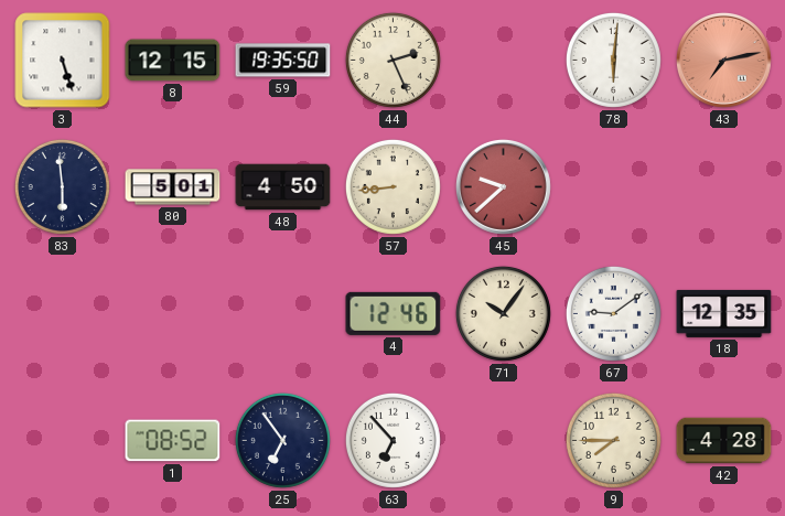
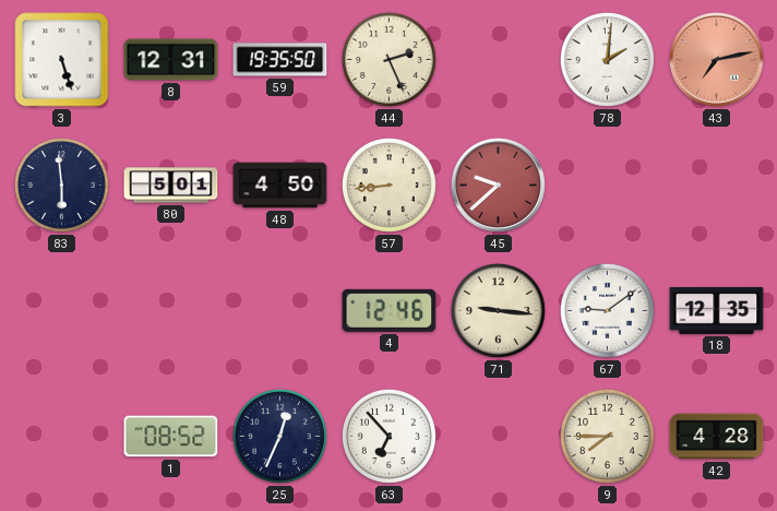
8: 12:15 -> 12:31
78: 6:01 -> 2:01
71: 10:06 -> 9:16
25: 6:54 -> 12:34
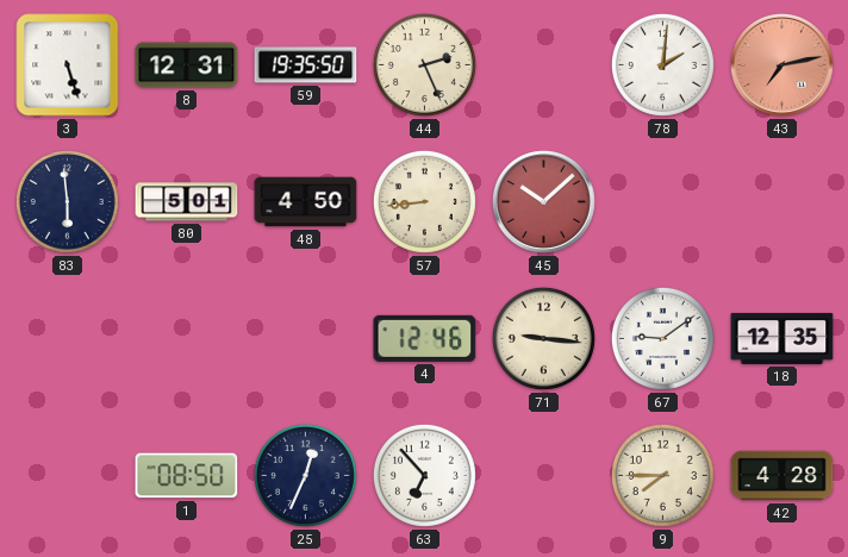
45: 9:38 -> 10:08
1: 08:52 -> 08:50
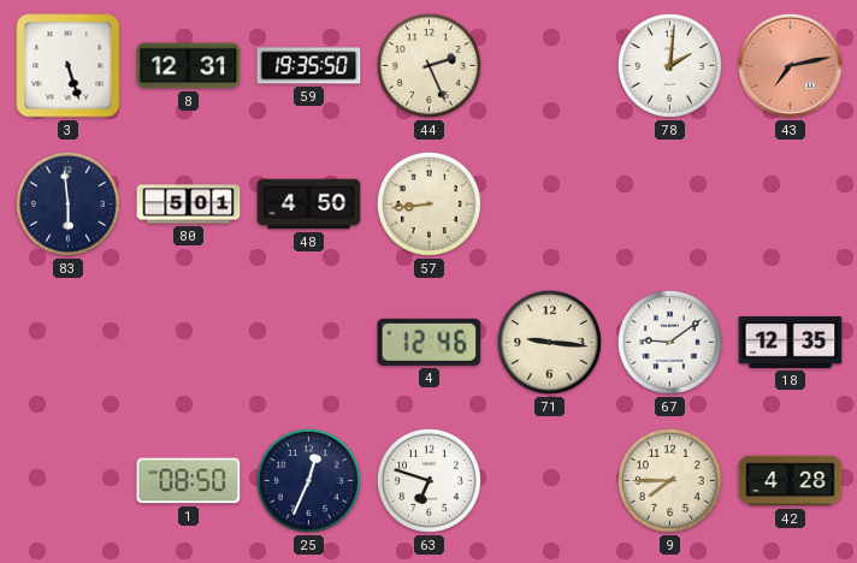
45: 10:08 -> none
63: 6:53 -> 6:48
